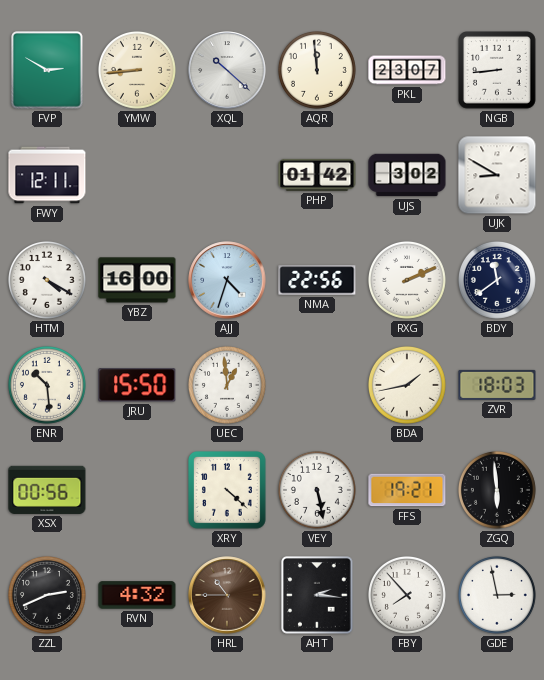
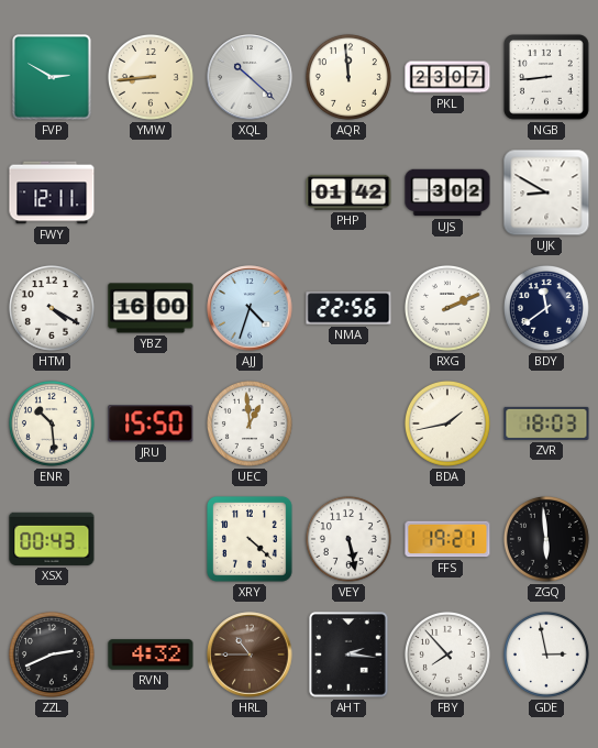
XSX: 00:56 -> 00:43
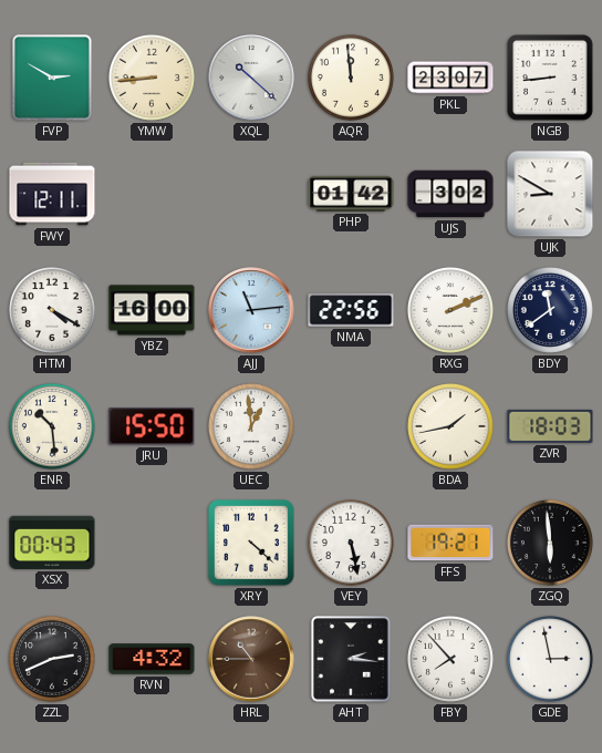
AJJ: 4:33 -> 11:14
